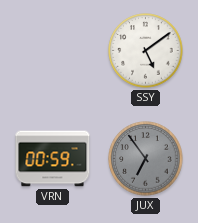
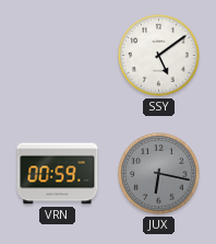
JUX: 6:54 -> 6:17
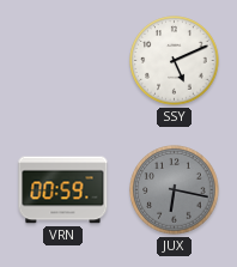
SSY: 5:09 -> 5:11
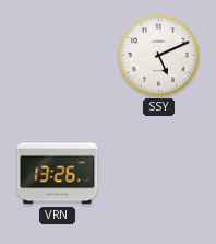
VRN: 00:59 -> 13:26
JUX: 6:17 -> none
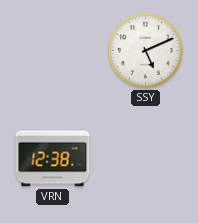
VRN: 13:26 -> 12:38
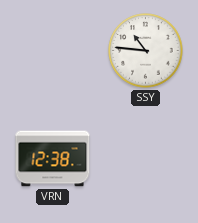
SSY: 5:11 -> 10:46
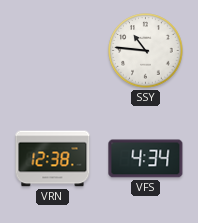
VFS: none -> 4:34
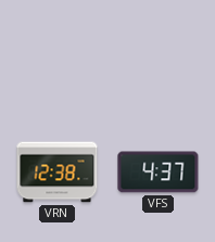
SSY: 10:46 -> none
VFS: 4:34 -> 4:37
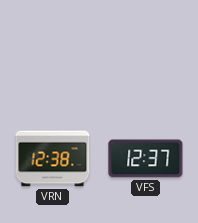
VFS: 4:37 -> 12:37
